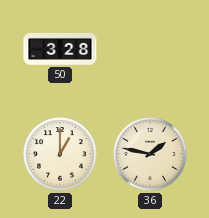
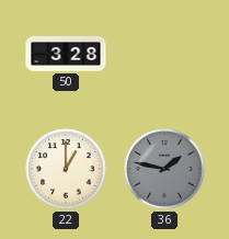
36 dial: cream -> grey
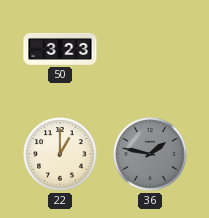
50: 3:28 -> 3:23
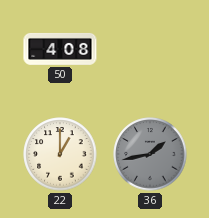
50: 3:23 -> 4:08
36: 1:47 -> 1:43
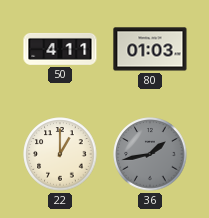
50: 4:08 -> 4:11
80: none -> 01:03
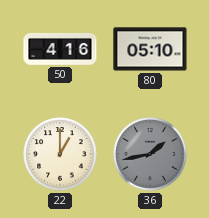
50: 4:11 -> 4:16
80: 01:03 -> 05:10
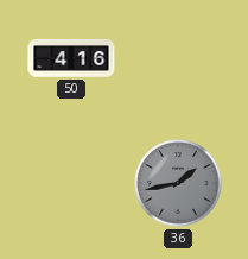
80: 05:10 -> none
22: 1:00 -> none
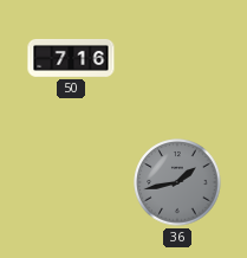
50: 4:16 -> 7:16
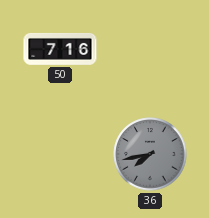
36: 1:43 -> 7:43
